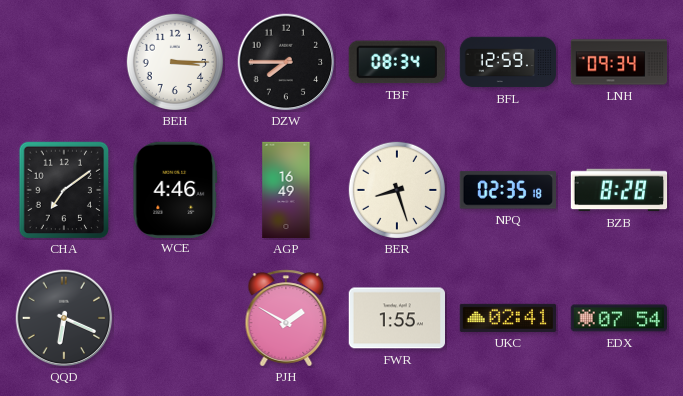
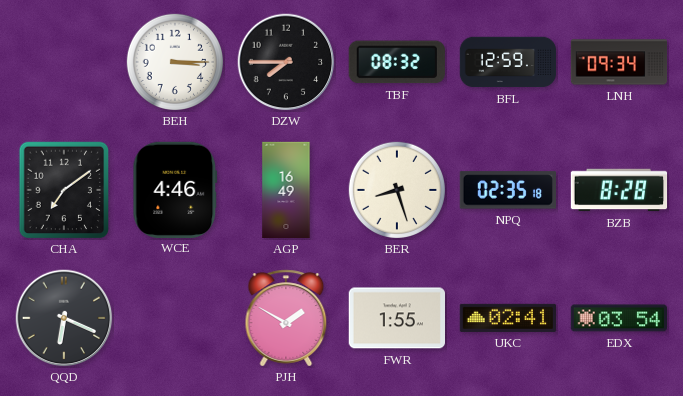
TBF: 08:34 -> 08:32
EDX: 07:54 -> 03:54
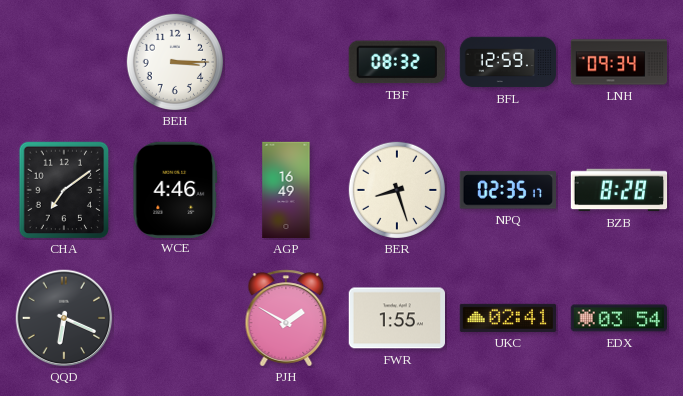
DZW: 7:45 -> none
NPQ: 02:35:18 -> 02:35:17
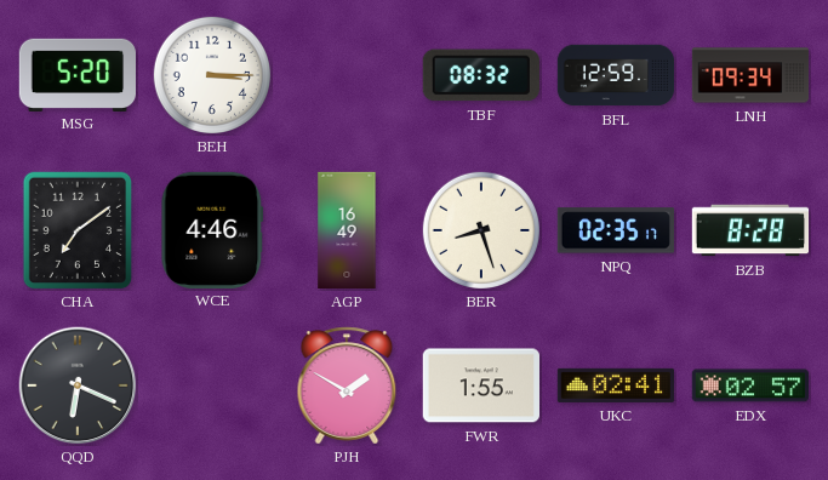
MSG: none -> 5:20
EDX: 03:54 -> 02:57
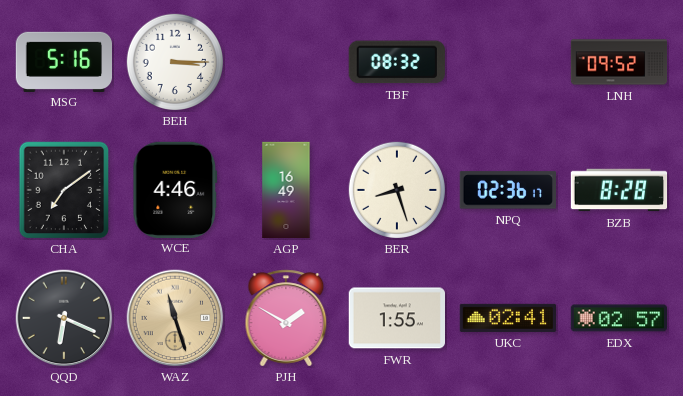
MSG: 5:20 -> 5:16
BFL: 12:59 -> none
LNH: 09:34 -> 09:52
NPQ: 02:35 -> 02:36
WAZ: none -> 11:27
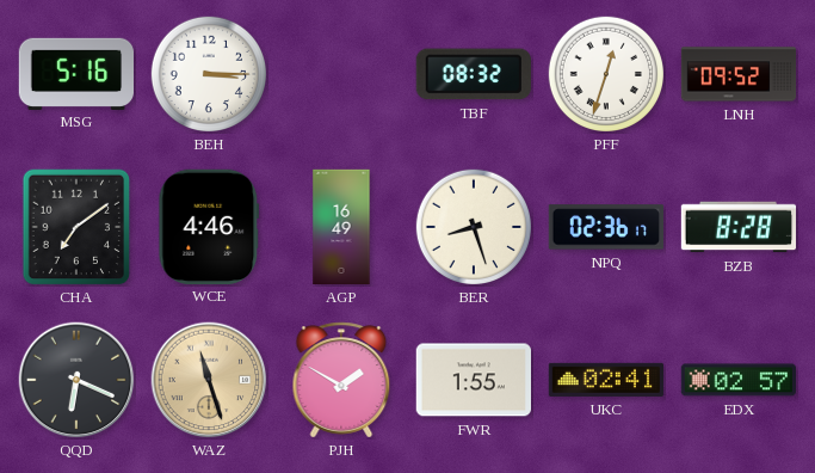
PFF: none -> 12:33
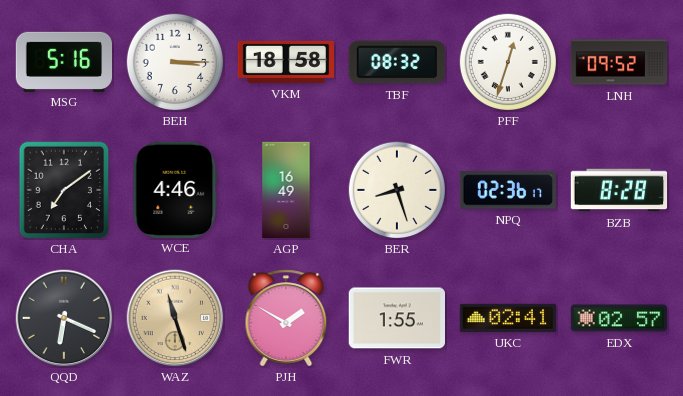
VKM: none -> 18:58
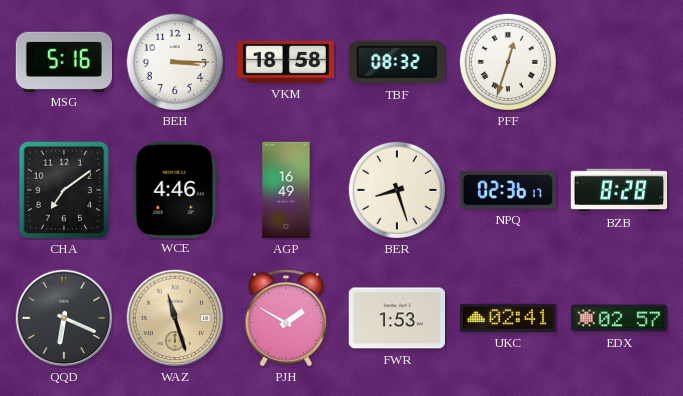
LNH: 09:52 -> none
FWR: 1:55 -> 1:53
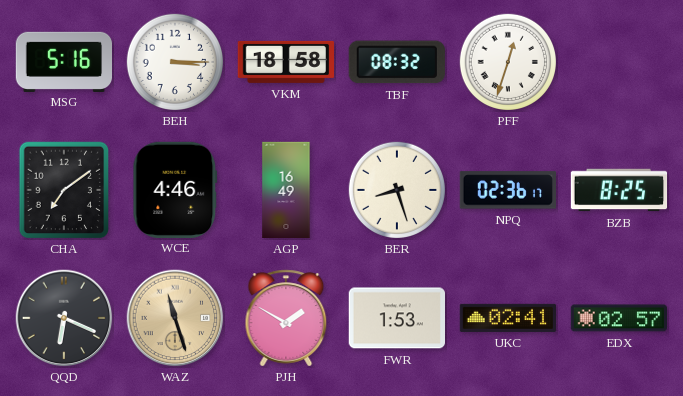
BZB: 8:28 -> 8:25
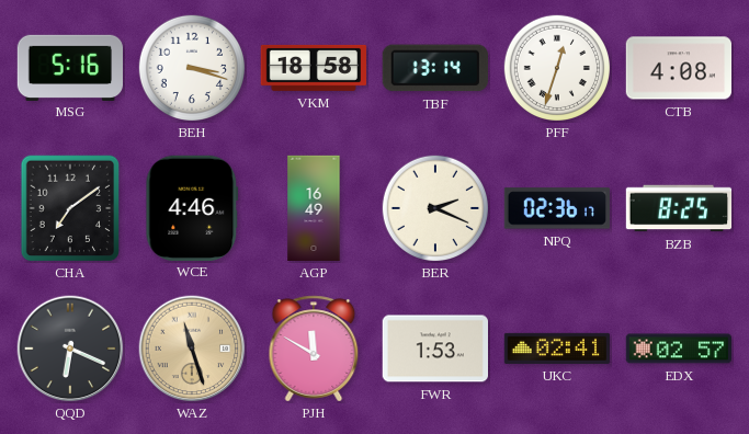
BEH: 3:15 -> 3:18
TBF: 08:32 -> 13:14
CTB: none -> 4:08
BER: 8:27 -> 2:19
PJH: 1:50 -> 11:50
